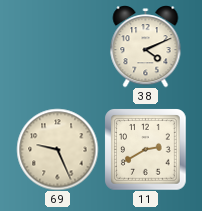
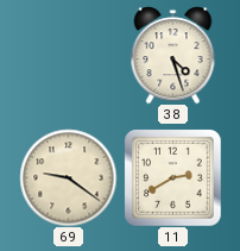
38: 4:11 -> 4:27
69: 9:26 -> 9:21
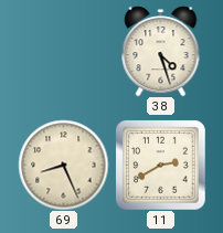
69: 9:21 -> 8:26
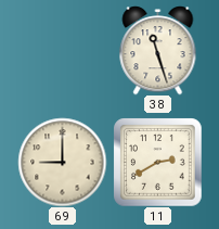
38: 4:27 -> 11:27
69: 8:26 -> 9:00
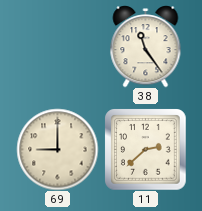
38: 11:27 -> 11:24
11: 2:40 -> 2:38
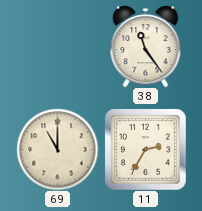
69: 9:00 -> 11:00
11: 2:38 -> 2:35
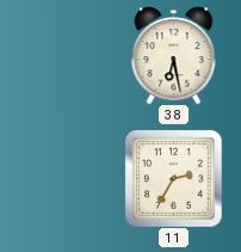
38: 11:24 -> 6:28
69: 11:00 -> none
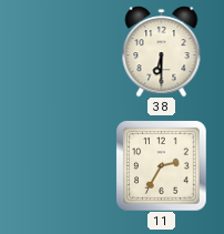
38: 6:28 -> 6:30
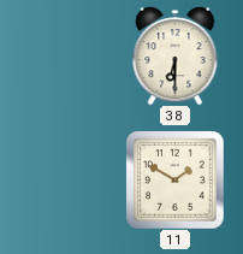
11: 2:35 -> 1:50
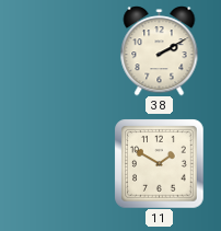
38: 6:30 -> 2:10
